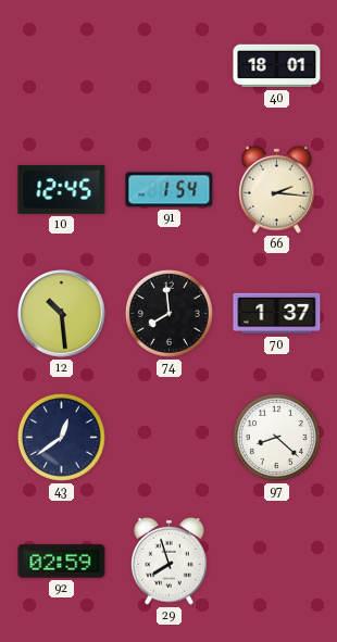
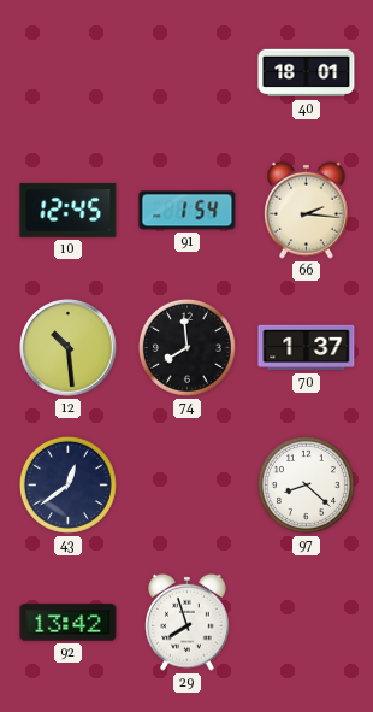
92: 02:59 -> 13:42
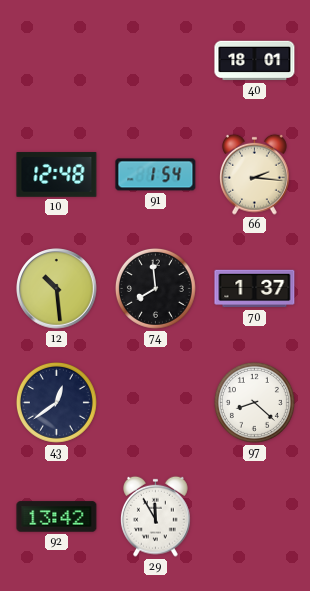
10: 12:45 -> 12:48
29: 7:57 -> 11:55
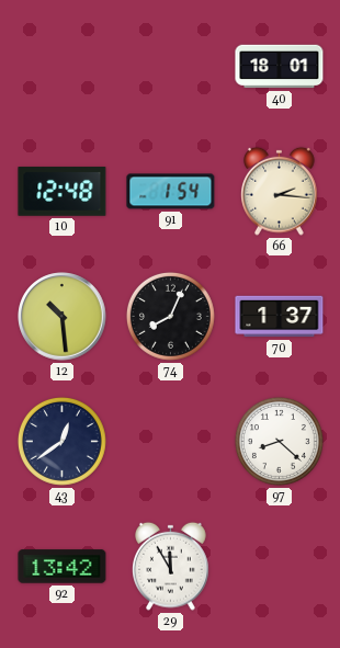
74: 7:59 -> 8:04
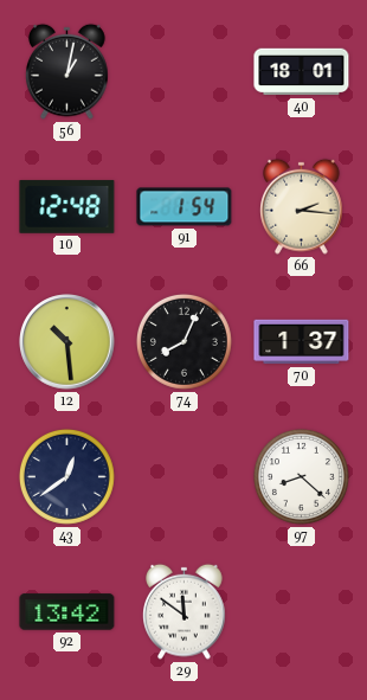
56: none -> 1:02
29: 11:55 -> 11:51
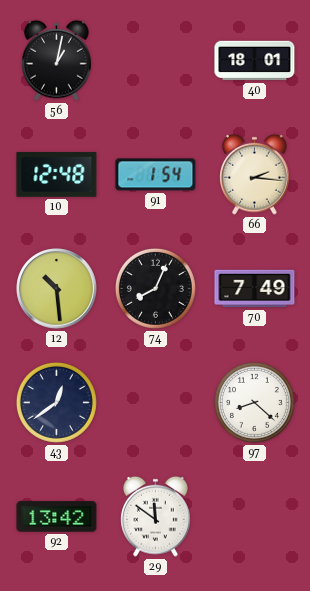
70: 1:37 -> 7:49
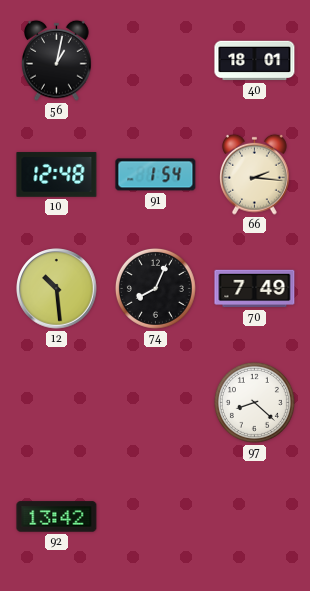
43: 12:39 -> none
29: 11:51 -> none
